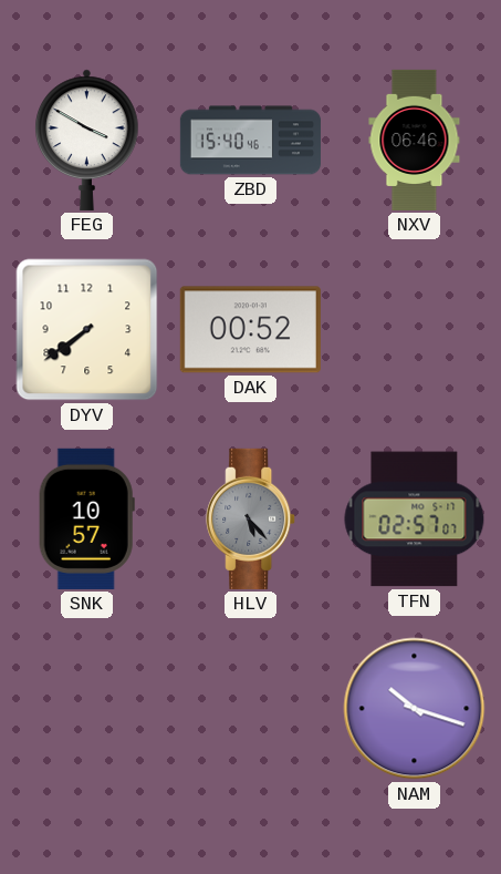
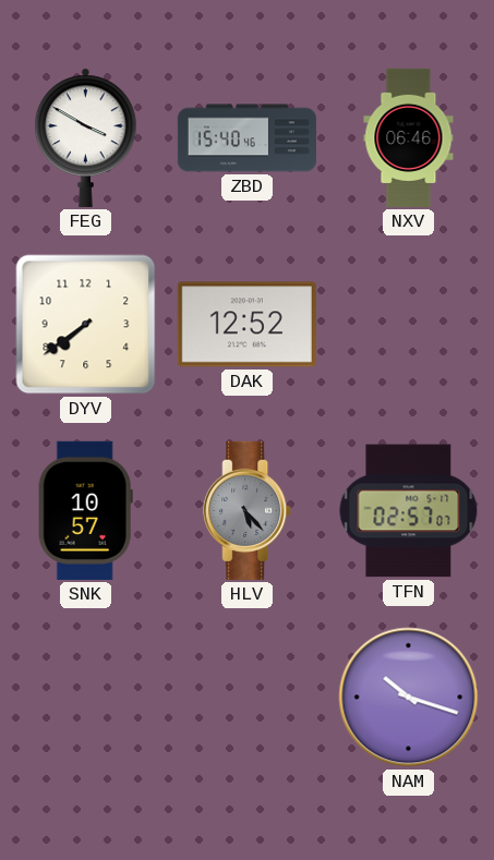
DAK: 00:52 -> 12:52
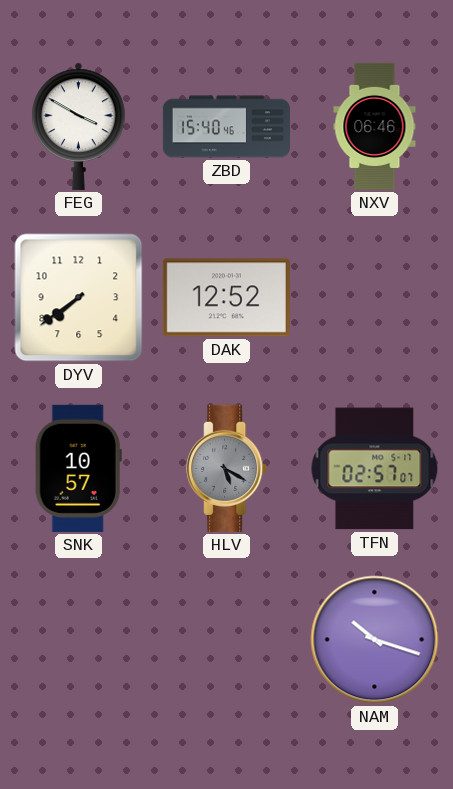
HLV: 5:23 -> 5:20
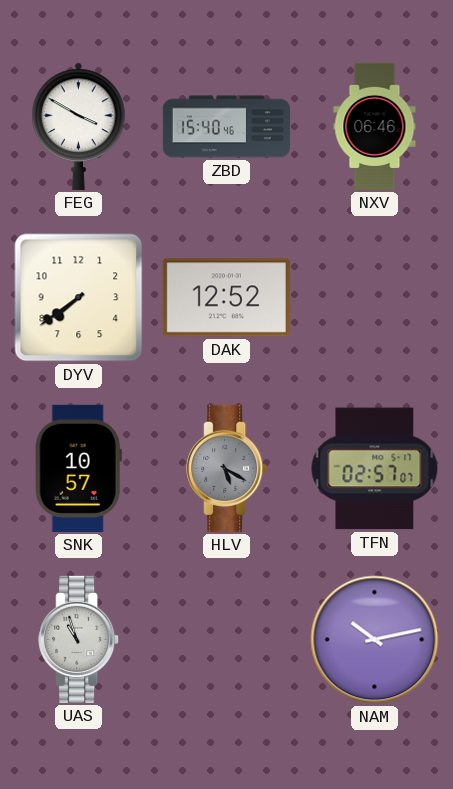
UAS: none -> 10:57
NAM: 10:18 -> 10:13
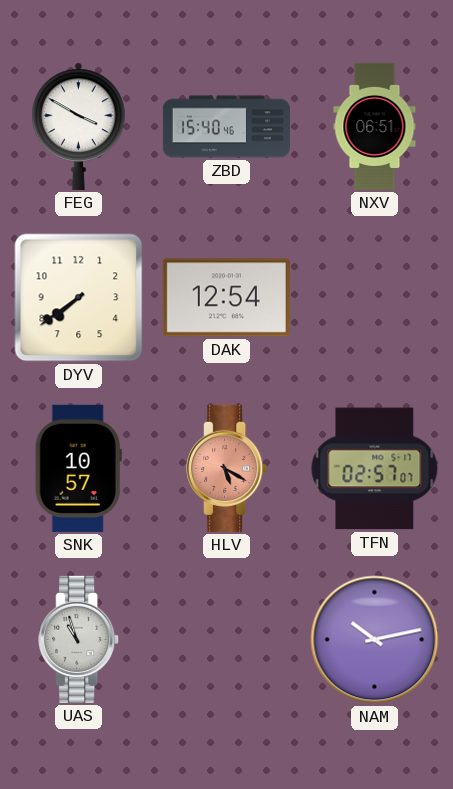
NXV: 06:46 -> 06:51
DAK: 12:52 -> 12:54
HLV dial: grey -> salmon
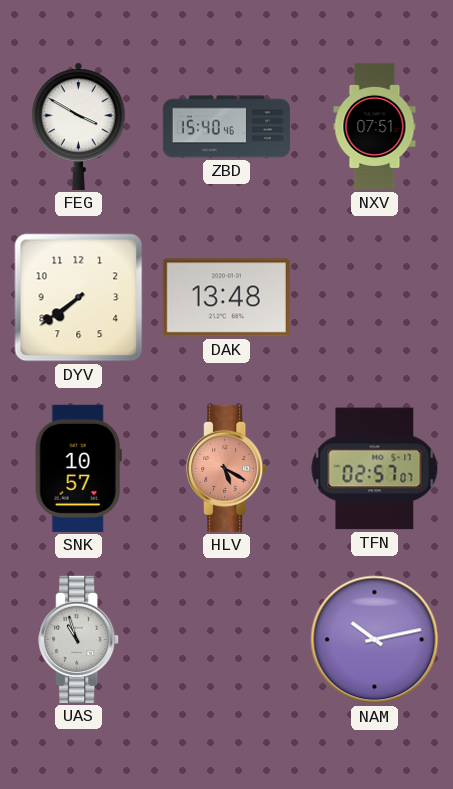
NXV: 06:51 -> 07:51
DAK: 12:54 -> 13:48
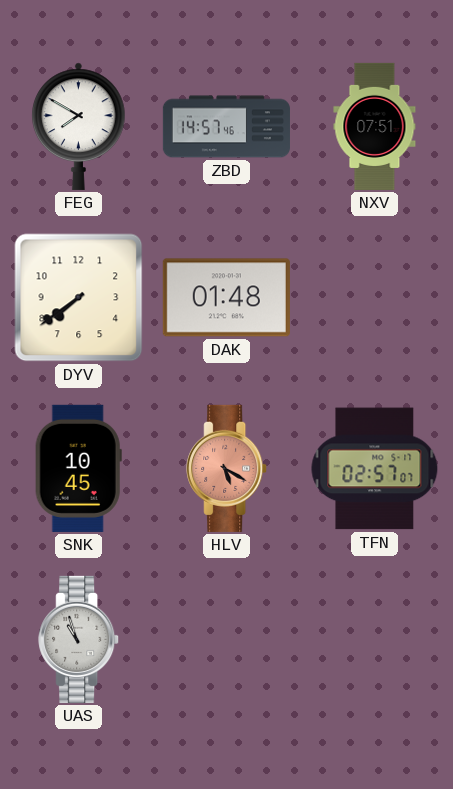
FEG: 3:50 -> 7:50
ZBD: 15:40 -> 14:57
DAK: 13:48 -> 01:48
SNK: 10:57 -> 10:45
NAM: 10:13 -> none
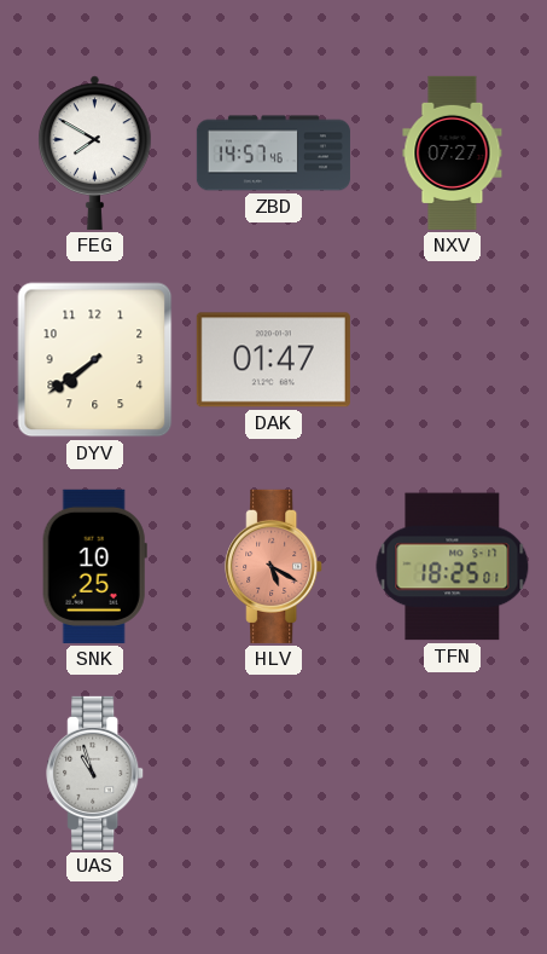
NXV: 07:51 -> 07:27
DAK: 01:48 -> 01:47
SNK: 10:45 -> 10:25
TFN: 02:57 -> 18:25
